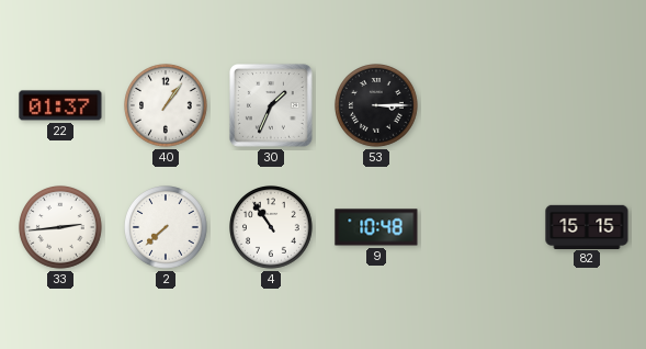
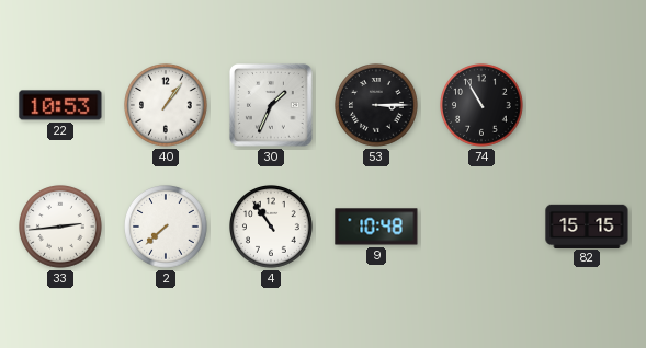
22: 01:37 -> 10:53
74: none -> 10:55
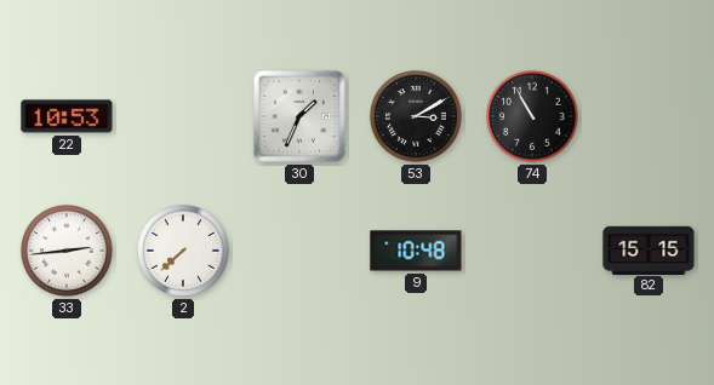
40: 1:06 -> none
53: 3:15 -> 3:10
4: 10:54 -> none
